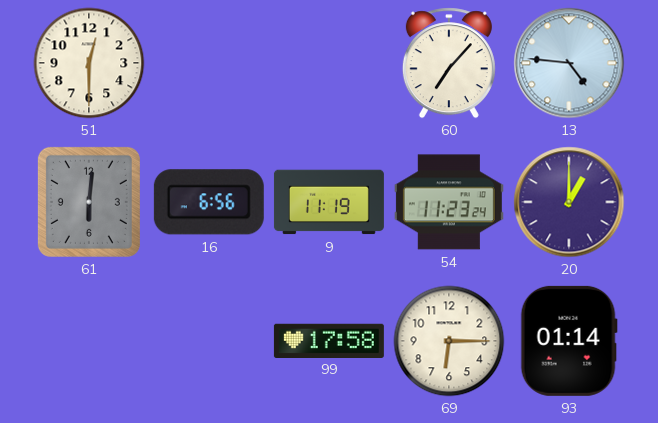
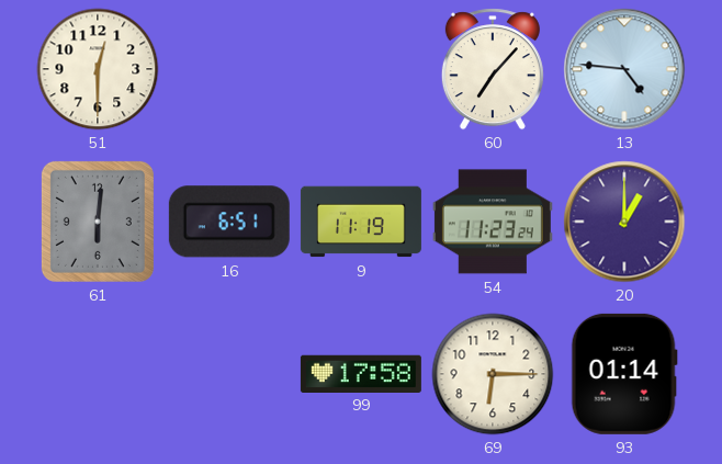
16: 6:56 -> 6:51
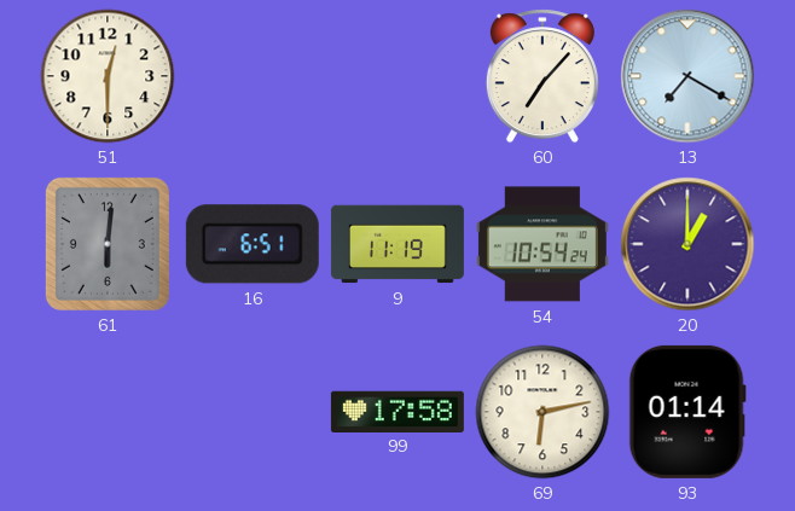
13: 4:46 -> 7:20
54: 11:23 -> 10:54
69: 6:15 -> 6:13
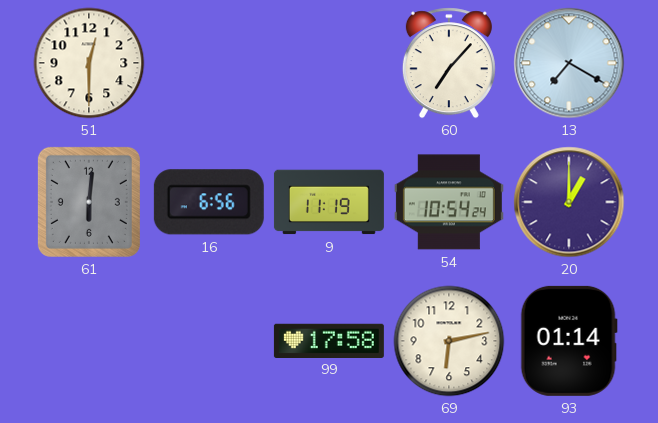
16: 6:51 -> 6:56
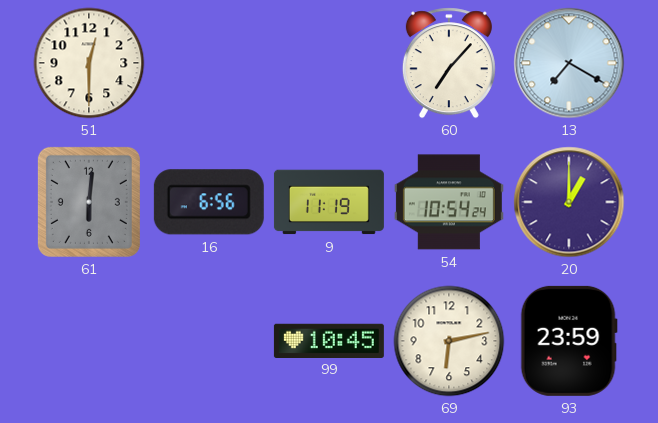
99: 17:58 -> 10:45
93: 01:14 -> 23:59
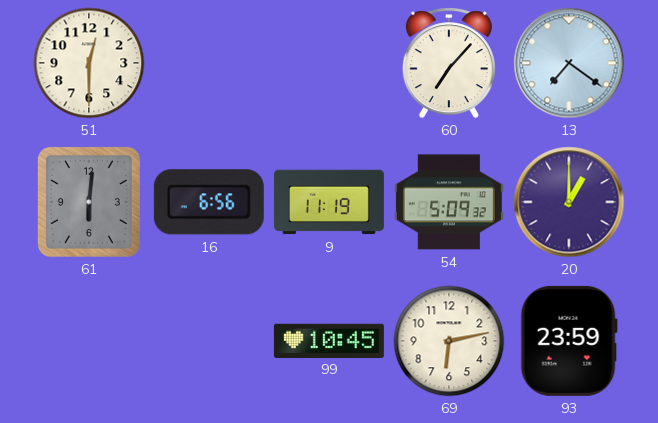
13: 7:20 -> 7:21
54: 10:54 -> 5:09
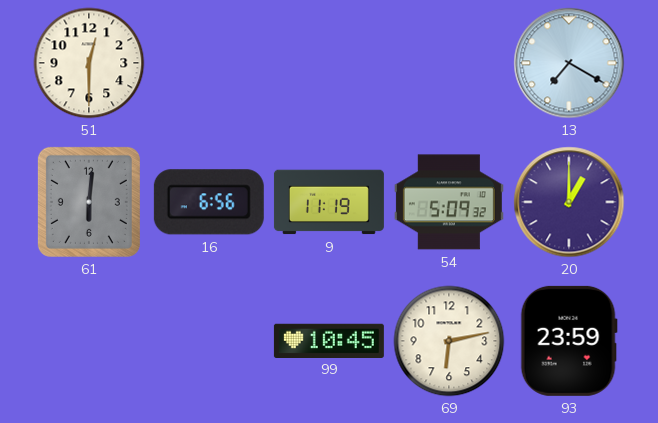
60: 7:07 -> none
13: 7:21 -> 7:20
